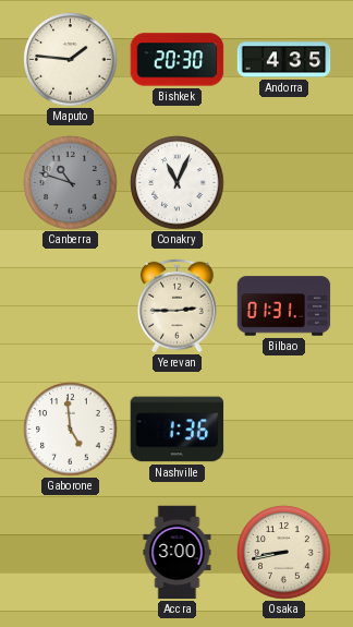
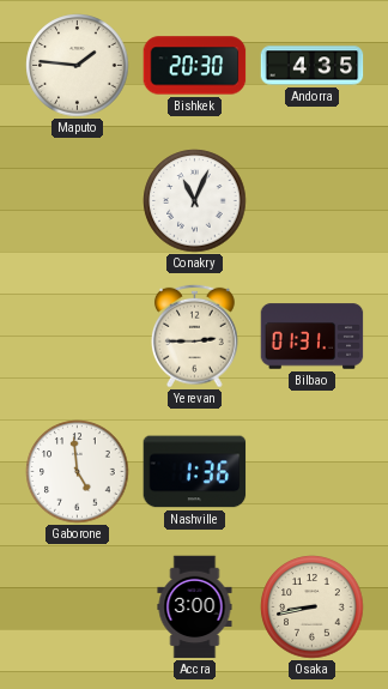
Canberra: 10:48 -> none
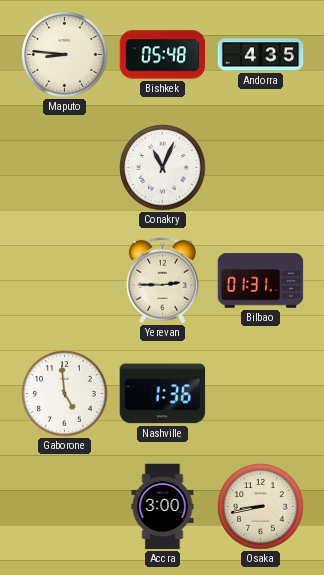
Maputo: 1:46 -> 8:46
Bishkek: 20:30 -> 05:48
